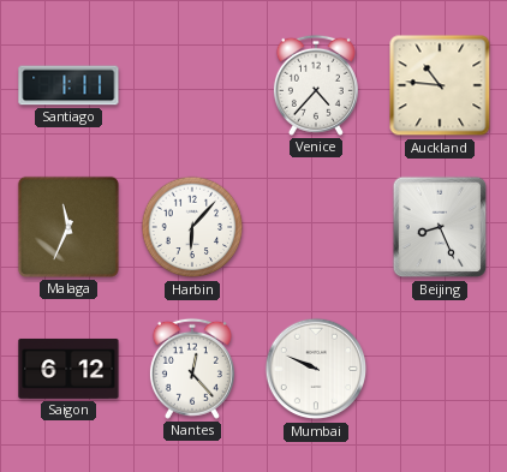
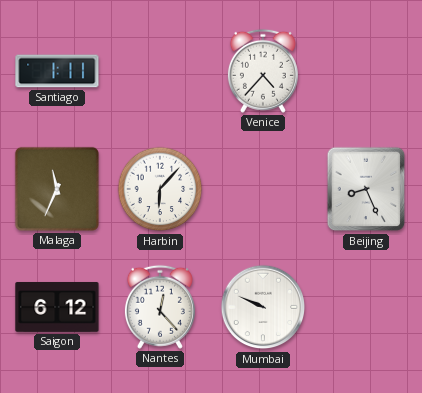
Auckland: 10:46 -> none
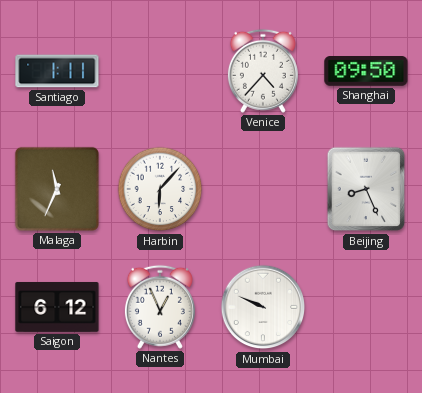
Shanghai: none -> 09:50
Nantes: 12:23 -> 12:56
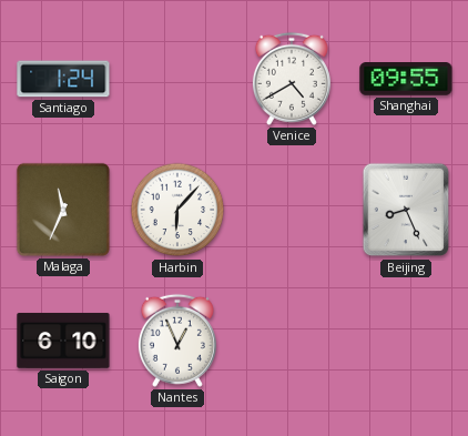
Santiago: 1:11 -> 1:24
Venice: 4:37 -> 4:40
Shanghai: 09:50 -> 09:55
Saigon: 6:12 -> 6:10
Mumbai: 9:49 -> none
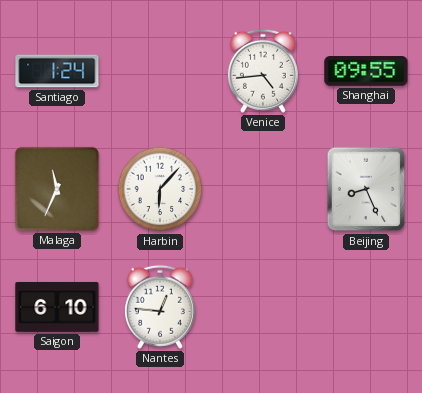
Venice: 4:40 -> 4:44
Nantes: 12:56 -> 12:46
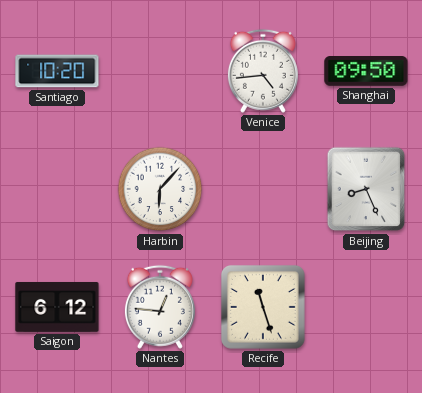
Santiago: 1:24 -> 10:20
Shanghai: 09:55 -> 09:50
Malaga: 11:34 -> none
Saigon: 6:10 -> 6:12
Recife: none -> 11:27
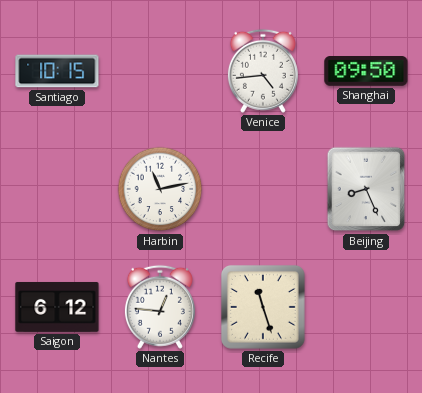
Santiago: 10:20 -> 10:15
Harbin: 6:07 -> 11:13
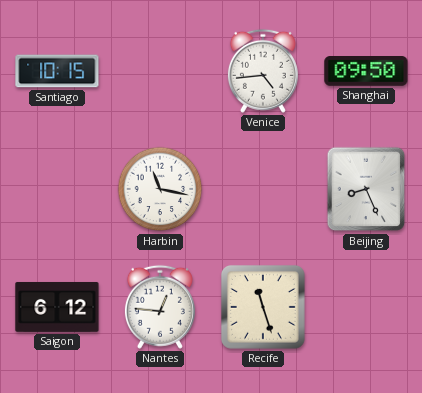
Harbin: 11:13 -> 11:17
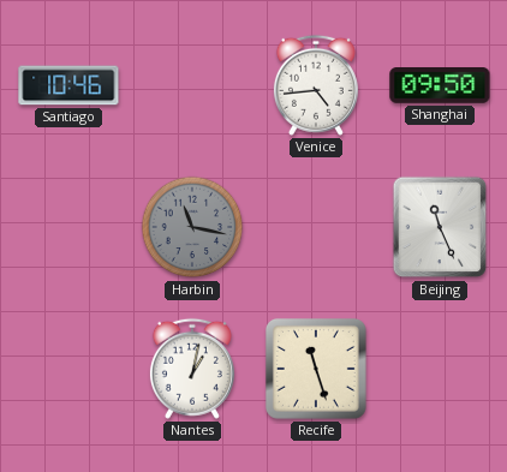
Santiago: 10:15 -> 10:46
Harbin dial: white -> grey
Beijing: 8:26 -> 11:26
Saigon: 6:12 -> none
Nantes: 12:46 -> 1:02
